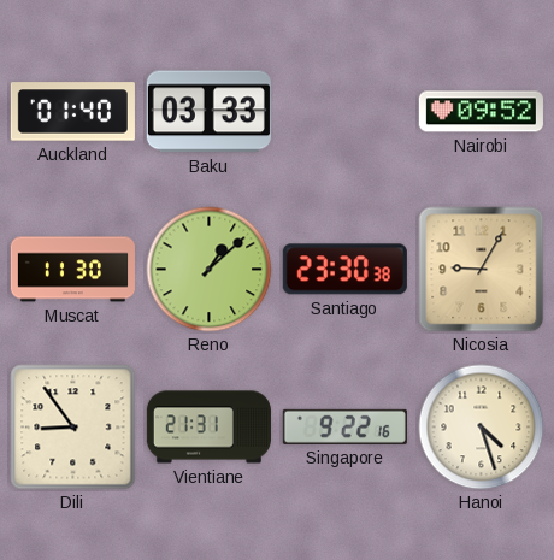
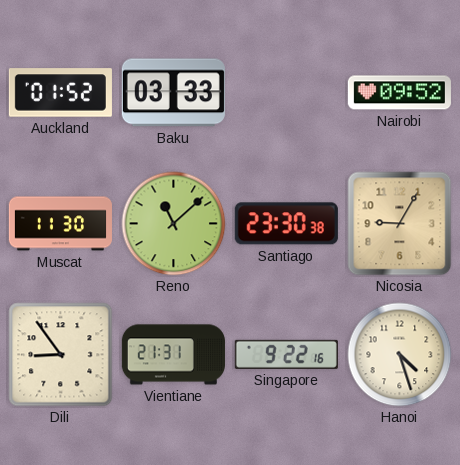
Auckland: 01:40 -> 01:52
Reno: 1:08 -> 11:08
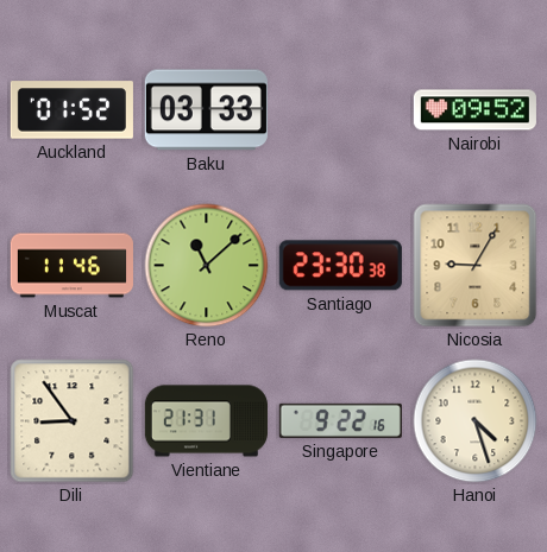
Muscat: 11:30 -> 11:46
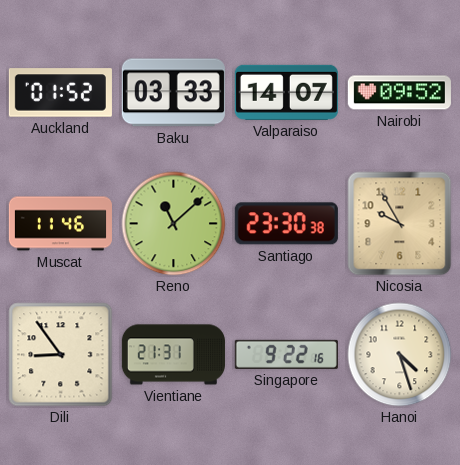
Valparaiso: none -> 14:07
Nicosia: 9:05 -> 9:55
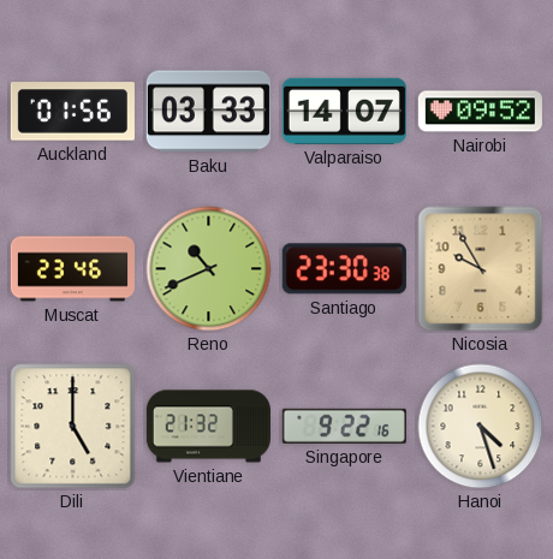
Auckland: 01:52 -> 01:56
Muscat: 11:46 -> 23:46
Reno: 11:08 -> 10:41
Dili: 8:54 -> 5:00
Vientiane: 21:31 -> 21:32
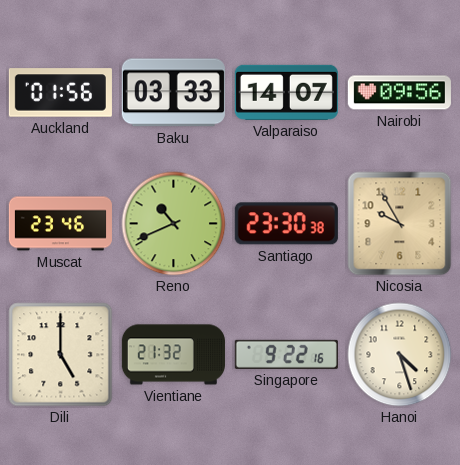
Nairobi: 09:52 -> 09:56
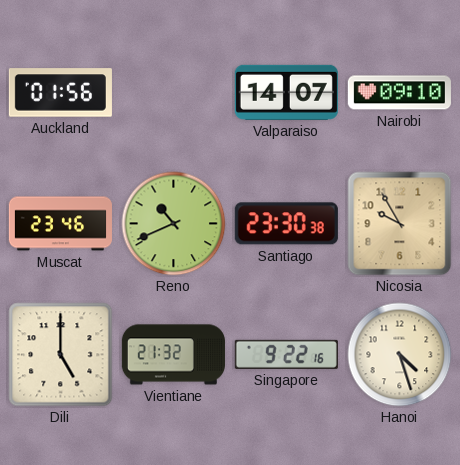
Baku: 03:33 -> none
Nairobi: 09:56 -> 09:10
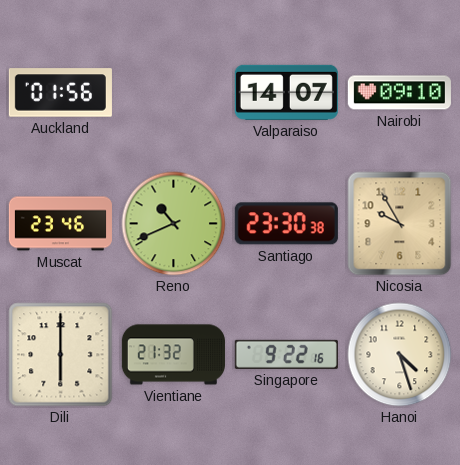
Dili: 5:00 -> 6:00
